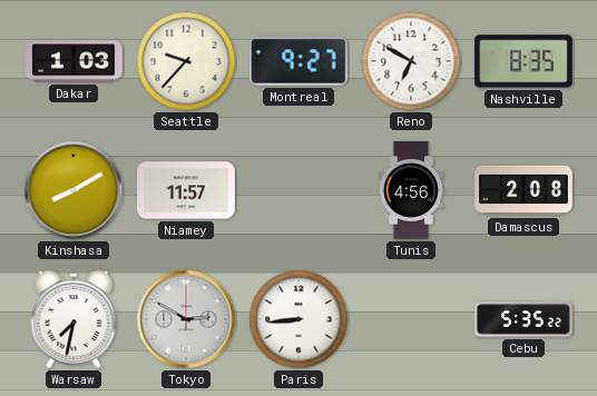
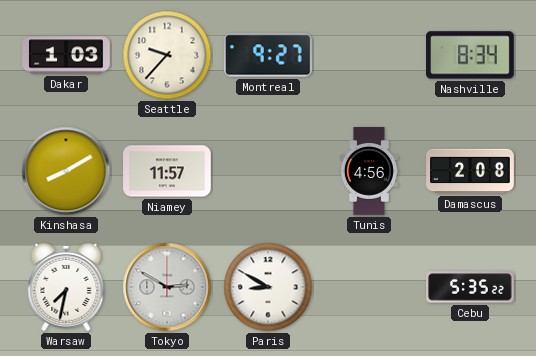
Reno: 6:50 -> none
Nashville: 8:35 -> 8:34
Paris: 8:44 -> 8:50
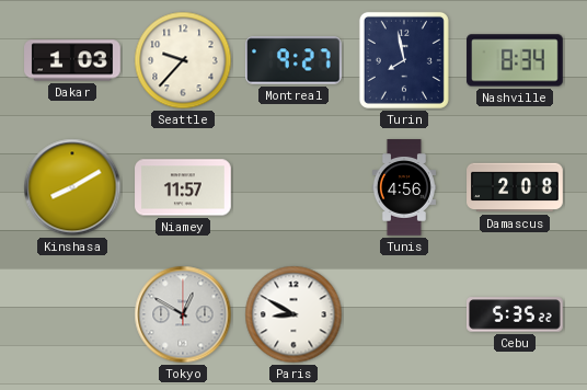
Turin: none -> 7:58
Warsaw: 7:32 -> none
Tokyo: 2:50 -> 12:50
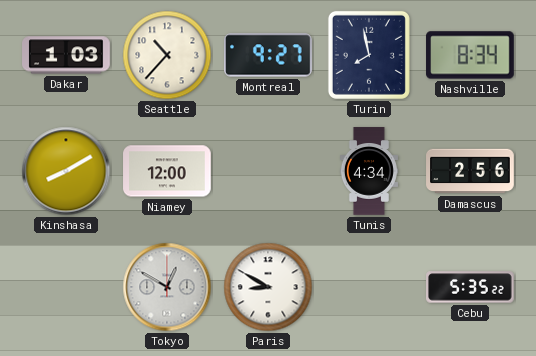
Seattle: 9:37 -> 10:37
Niamey: 11:57 -> 12:00
Tunis: 4:56 -> 4:34
Damascus: 2:08 -> 2:56
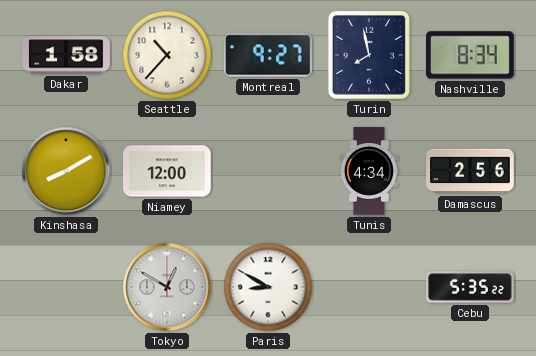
Dakar: 1:03 -> 1:58
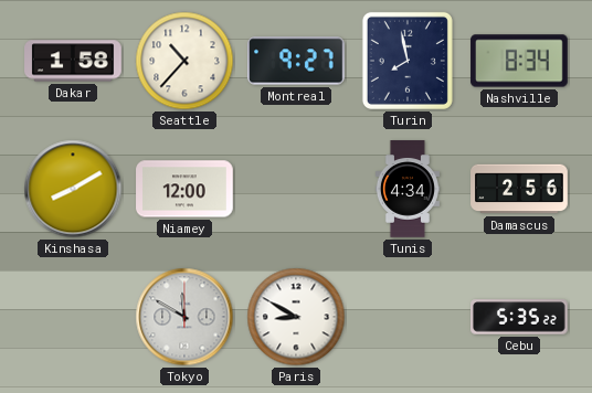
Tokyo: 12:50 -> 11:50
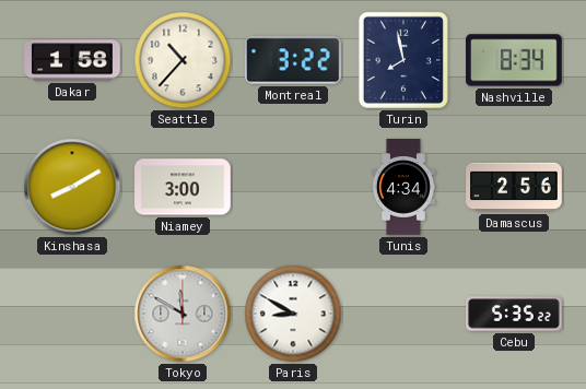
Montreal: 9:27 -> 3:22
Niamey: 12:00 -> 3:00
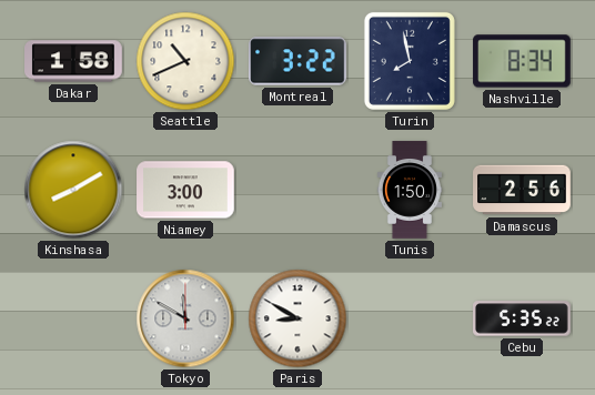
Seattle: 10:37 -> 10:41
Tunis: 4:34 -> 1:50
